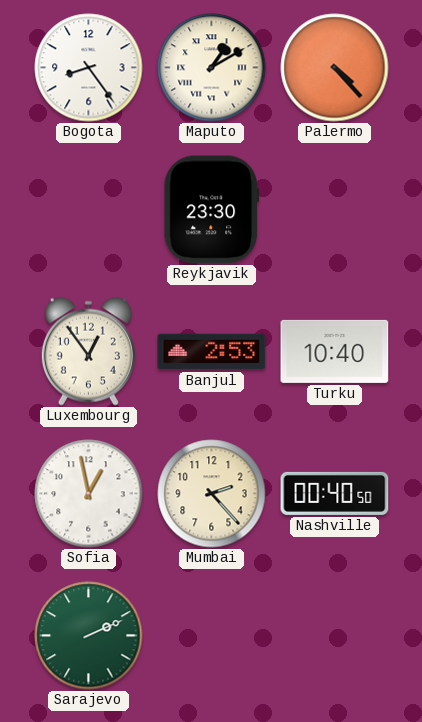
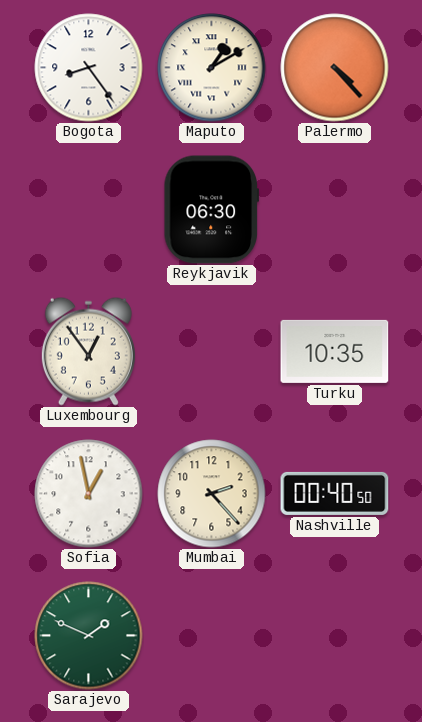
Reykjavik: 23:30 -> 06:30
Banjul: 2:53 -> none
Turku: 10:40 -> 10:35
Sarajevo: 2:11 -> 1:49
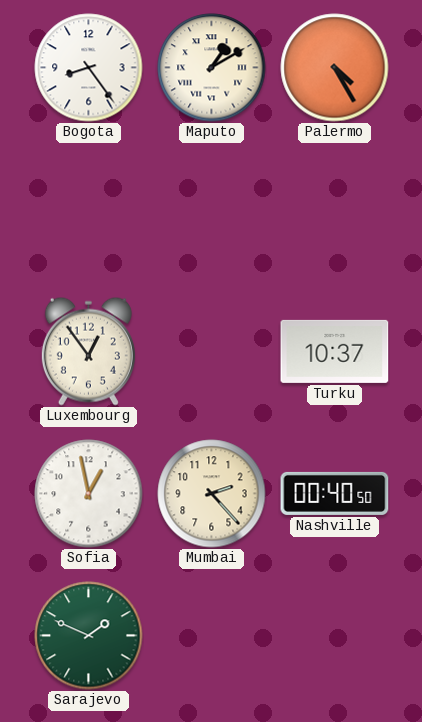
Palermo: 4:23 -> 4:25
Reykjavik: 06:30 -> none
Turku: 10:35 -> 10:37
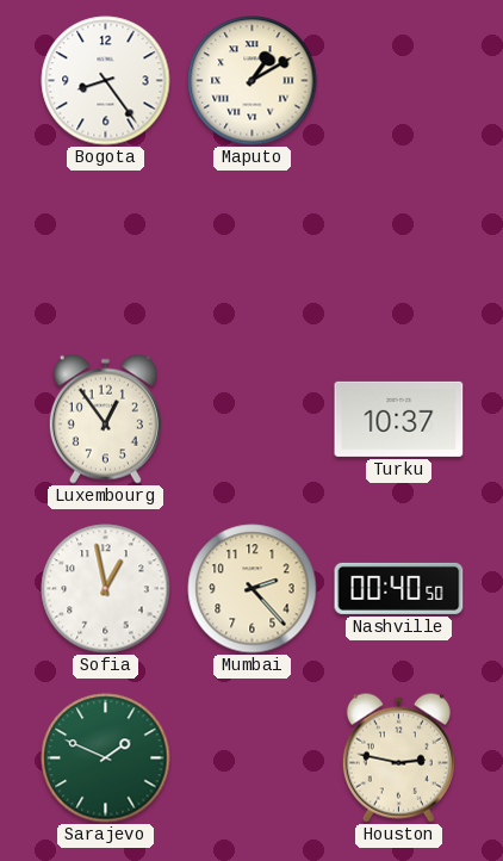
Palermo: 4:25 -> none
Houston: none -> 2:47
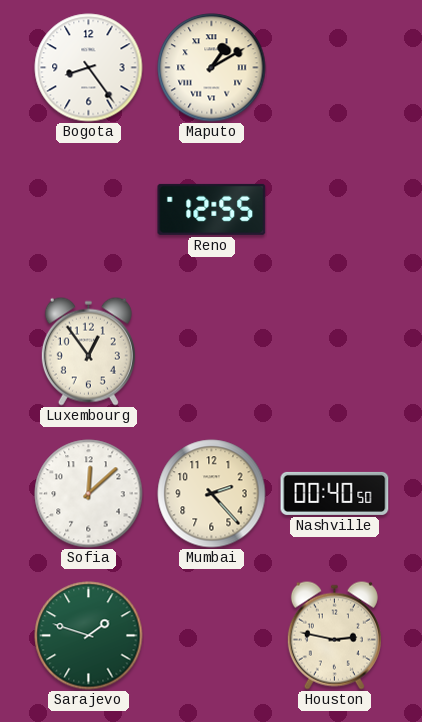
Reno: none -> 12:55
Turku: 10:37 -> none
Sofia: 12:58 -> 12:08
Sarajevo: 1:49 -> 1:48
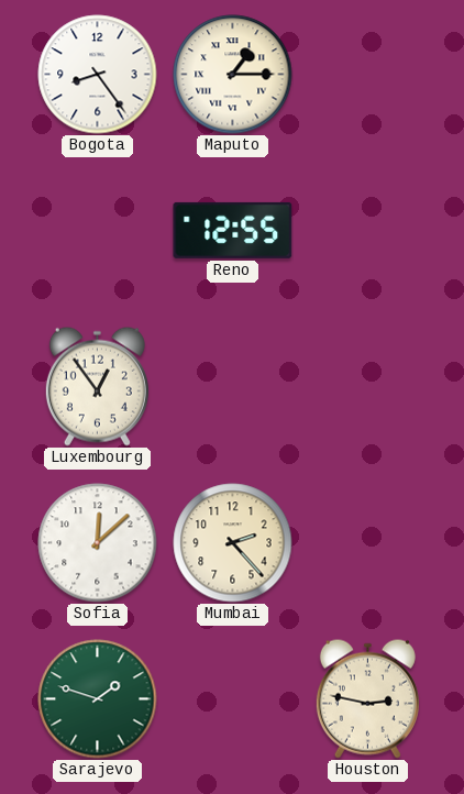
Maputo: 1:10 -> 1:15
Nashville: 00:40 -> none
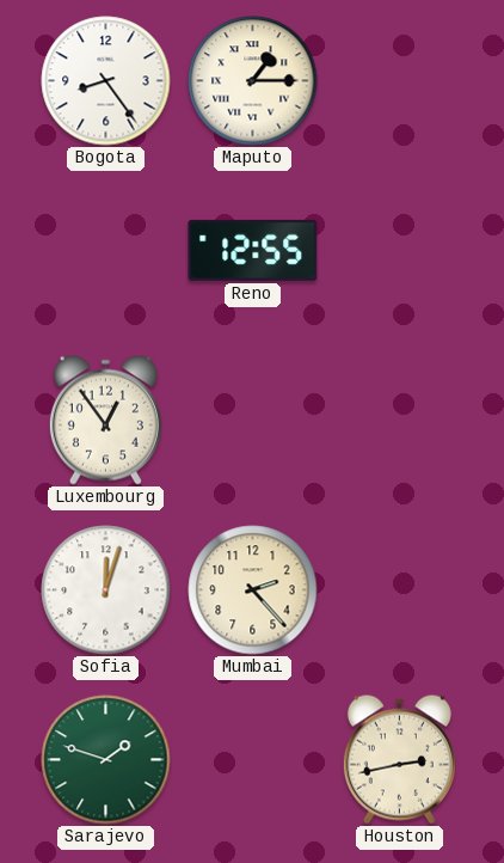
Sofia: 12:08 -> 12:03
Houston: 2:47 -> 2:43
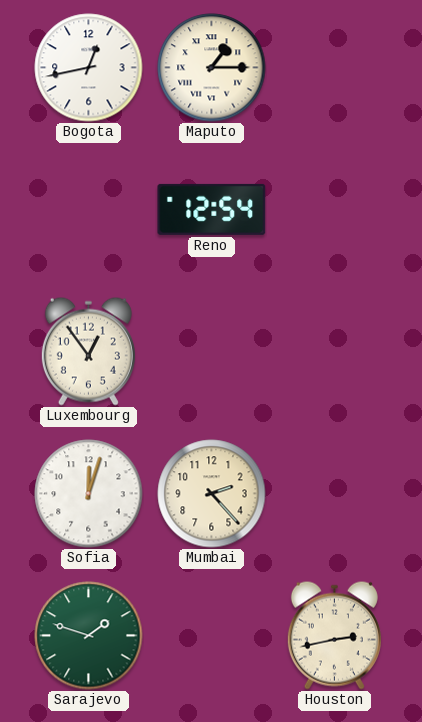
Bogota: 8:24 -> 12:43
Reno: 12:55 -> 12:54
